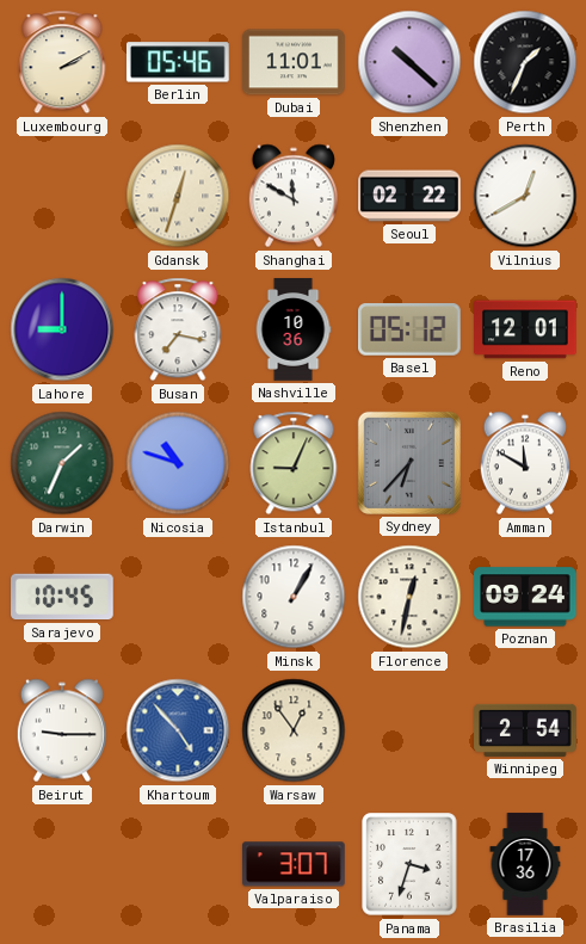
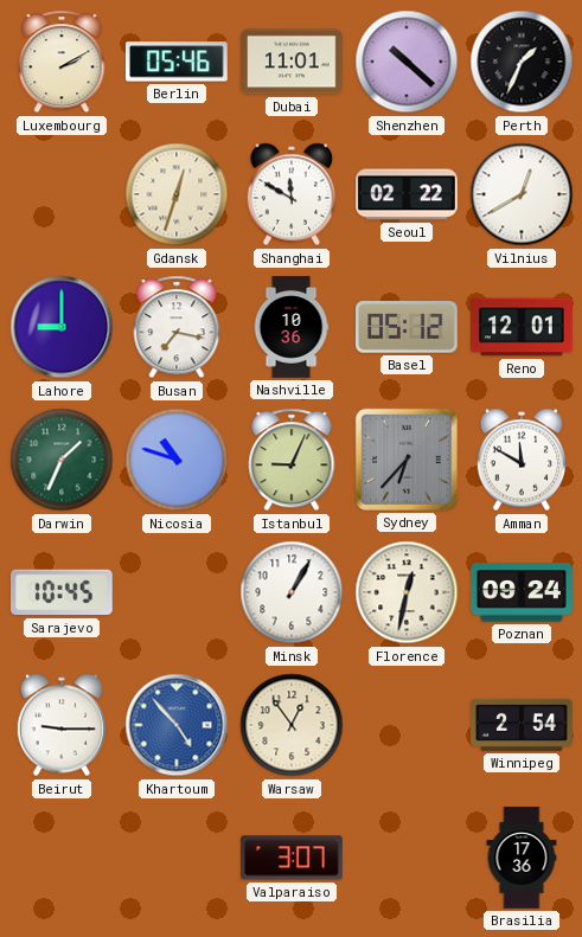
Panama: 3:33 -> none
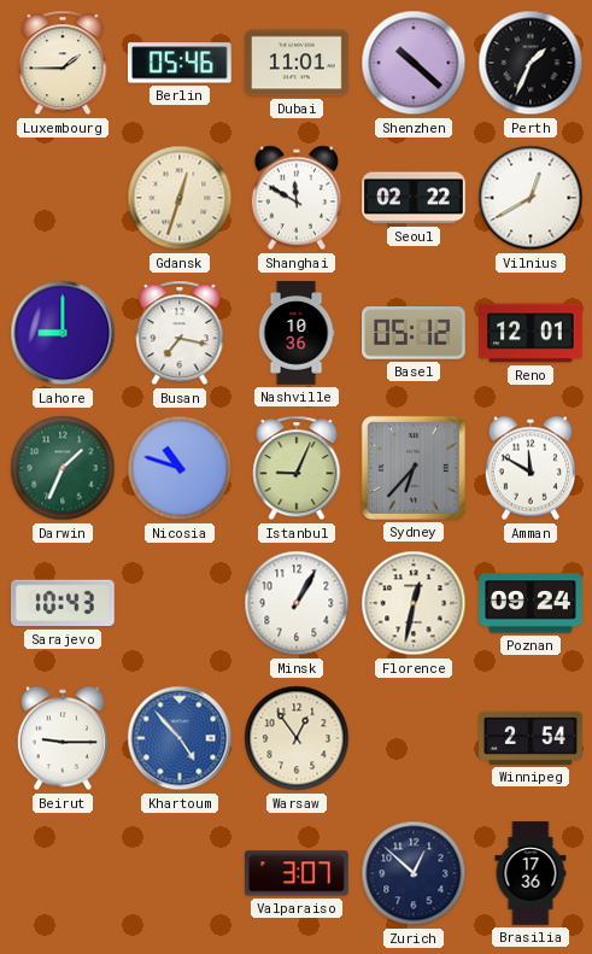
Luxembourg: 2:10 -> 1:45
Sarajevo: 10:45 -> 10:43
Zurich: none -> 12:52
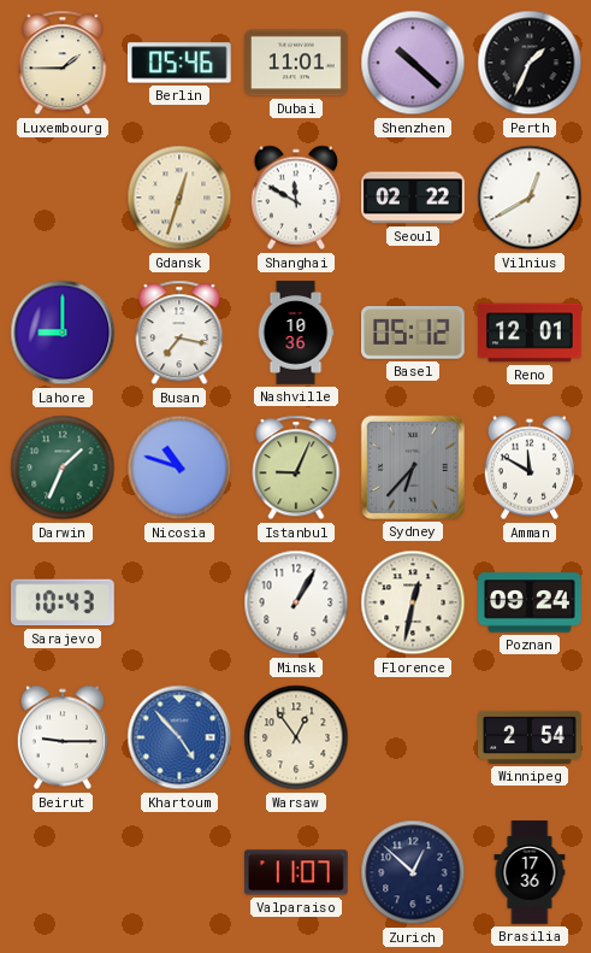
Valparaiso: 3:07 -> 11:07
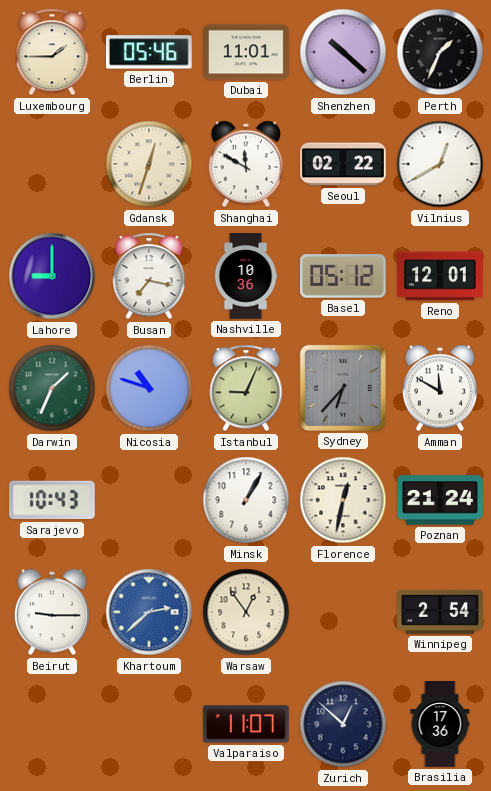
Poznan: 09:24 -> 21:24
Khartoum: 4:53 -> 2:38
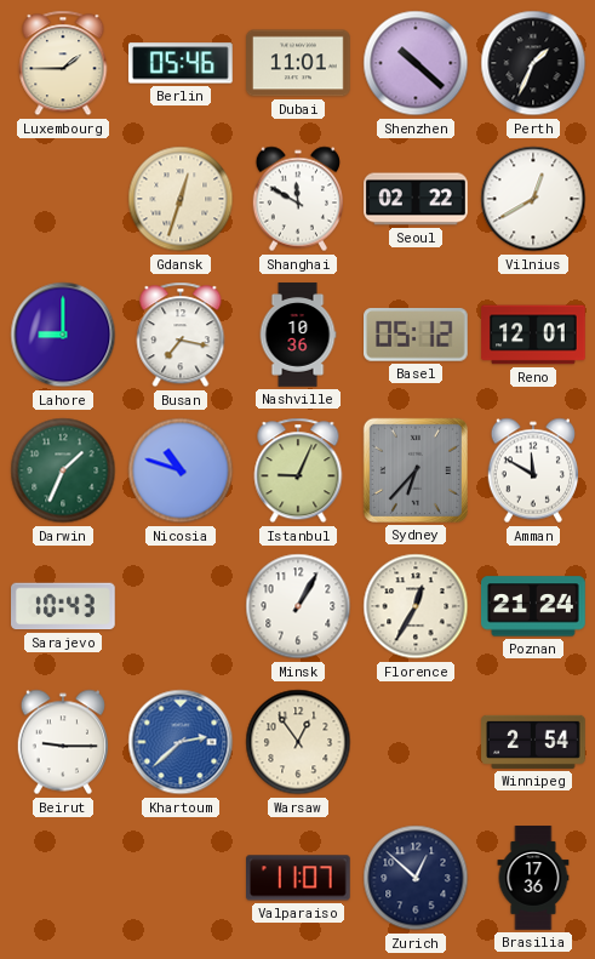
Florence: 12:32 -> 12:35
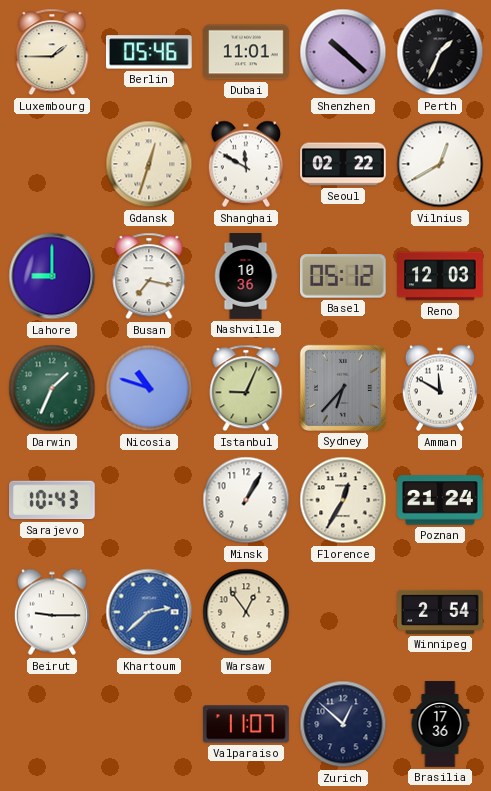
Reno: 12:01 -> 12:03
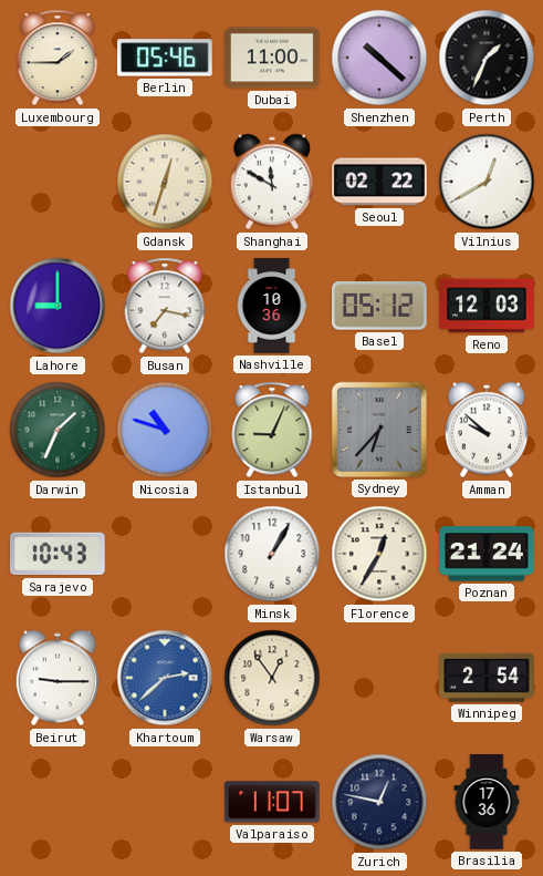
Dubai: 11:01 -> 11:00
Amman: 11:50 -> 9:52
Zurich: 12:52 -> 12:47
